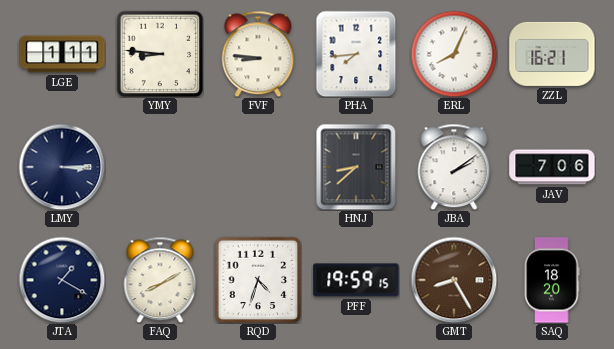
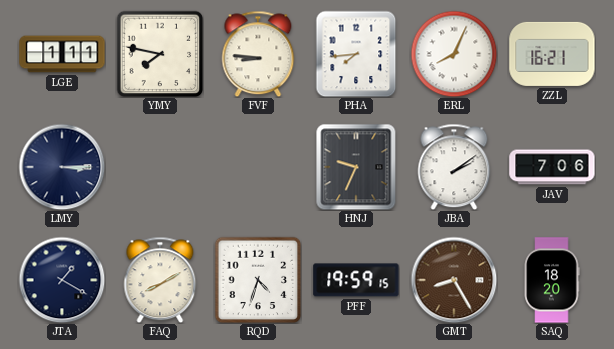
YMY: 8:46 -> 7:47
HNJ: 8:38 -> 9:34
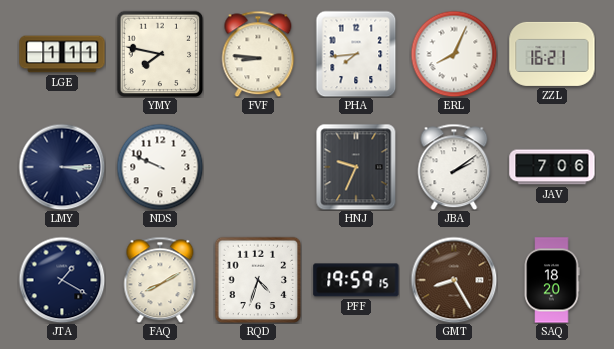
NDS: none -> 9:49
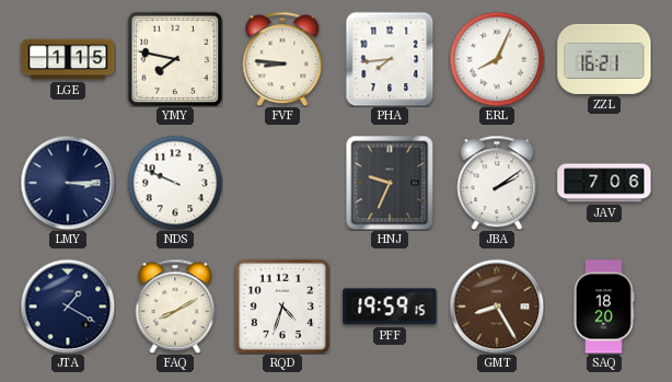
LGE: 1:11 -> 1:15
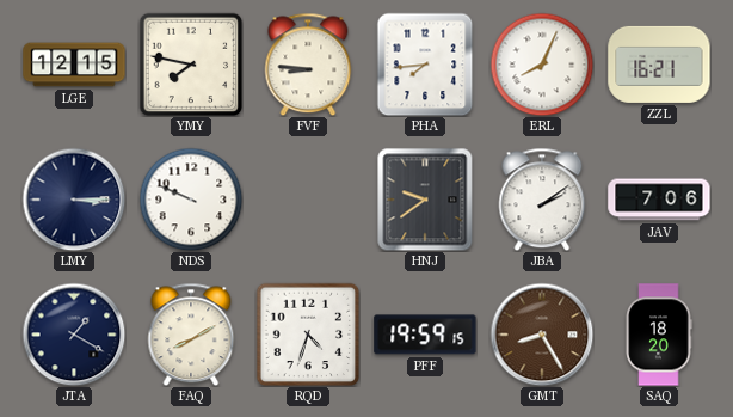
LGE: 1:15 -> 12:15
HNJ: 9:34 -> 9:39
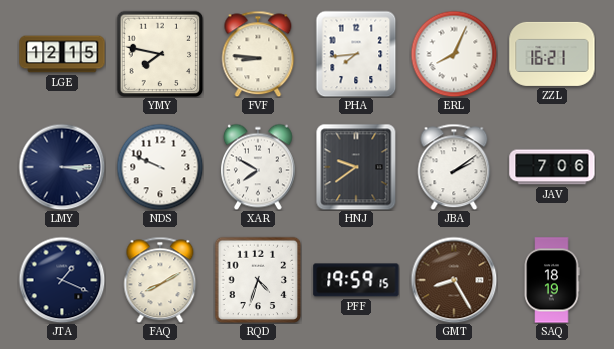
XAR: none -> 7:50
JTA: 1:20 -> 1:19
SAQ: 18:20 -> 18:19
